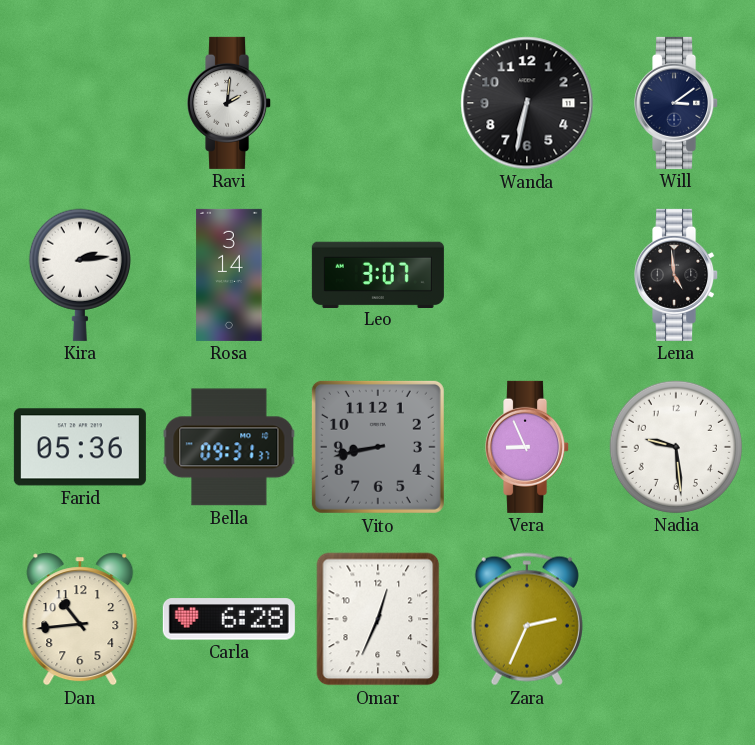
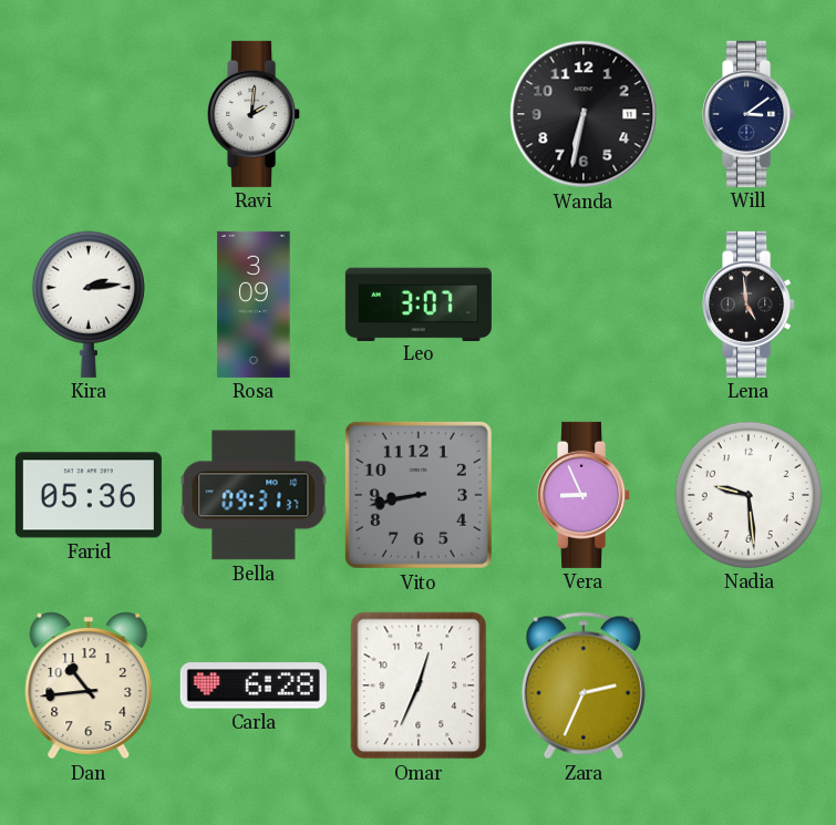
Rosa: 3:14 -> 3:09
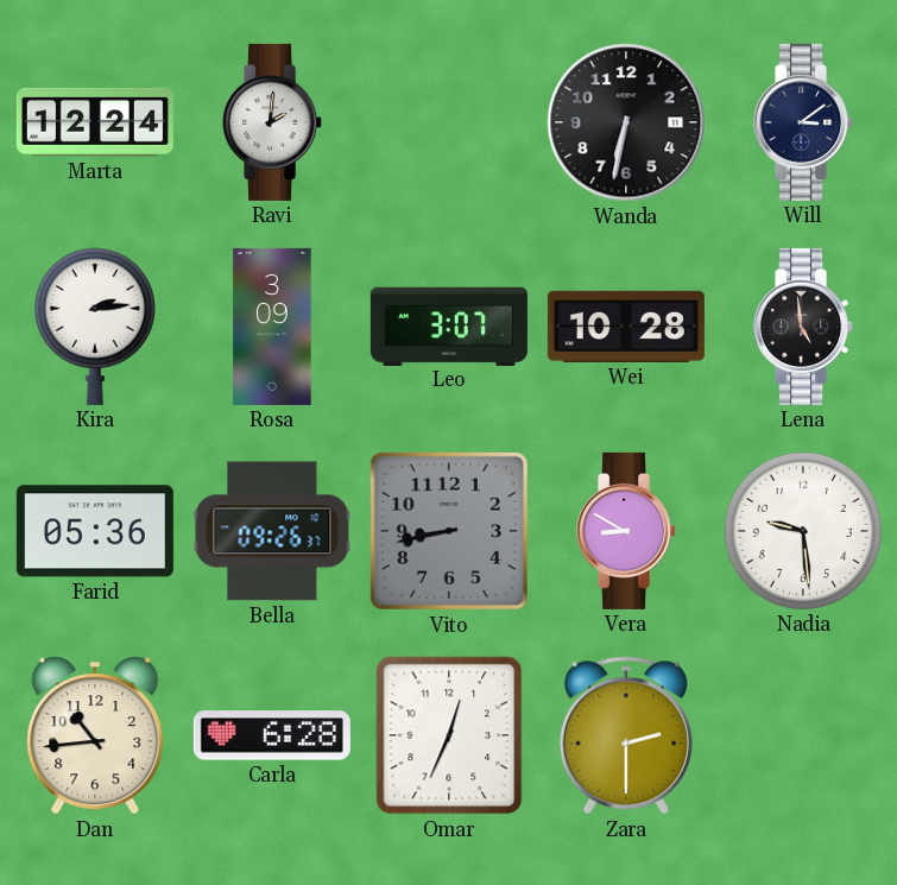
Marta: none -> 12:24
Wei: none -> 10:28
Bella: 09:31 -> 09:26
Vera: 8:56 -> 8:50
Zara: 2:34 -> 2:30
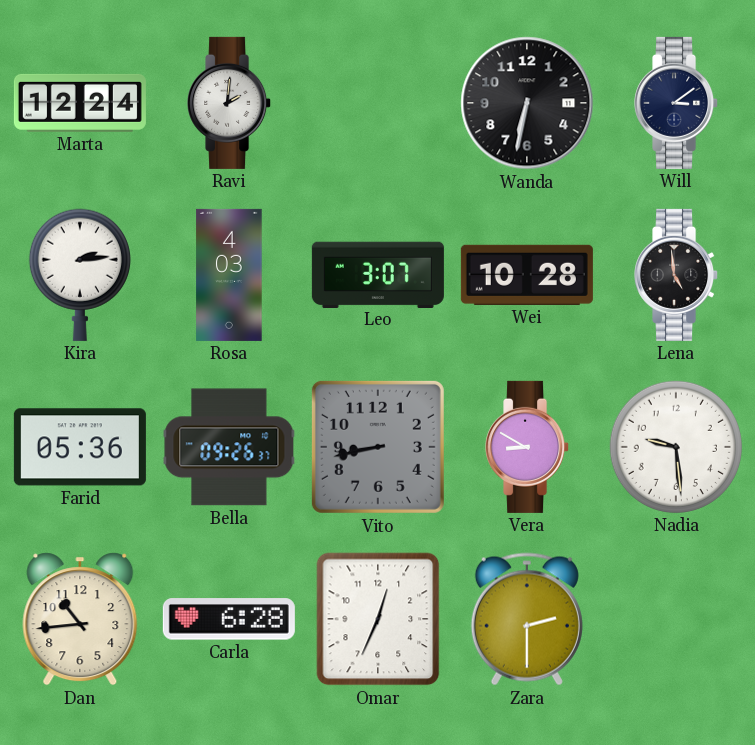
Rosa: 3:09 -> 4:03
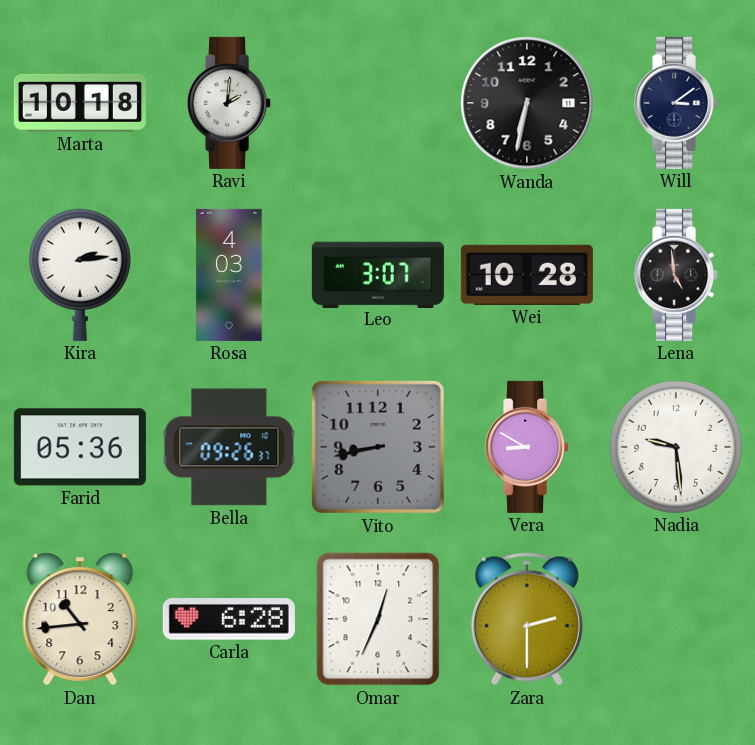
Marta: 12:24 -> 10:18
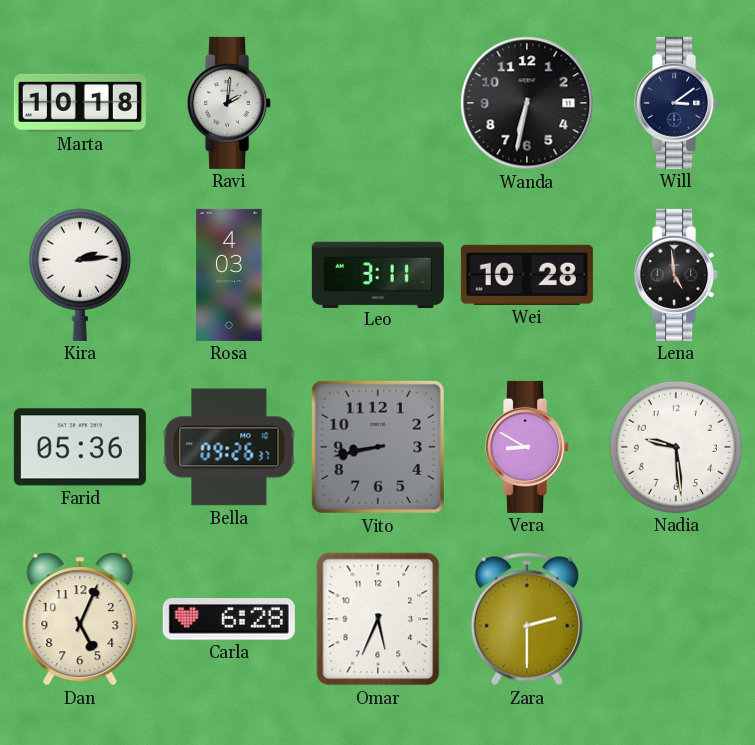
Leo: 3:07 -> 3:11
Dan: 10:44 -> 5:04
Omar: 12:34 -> 5:34
